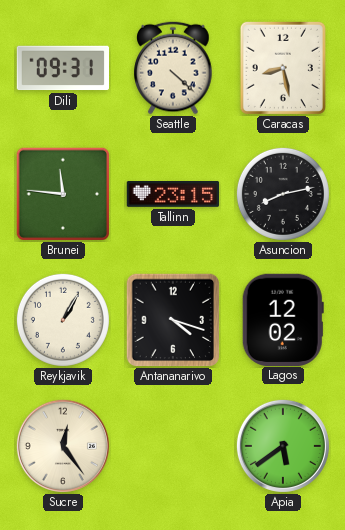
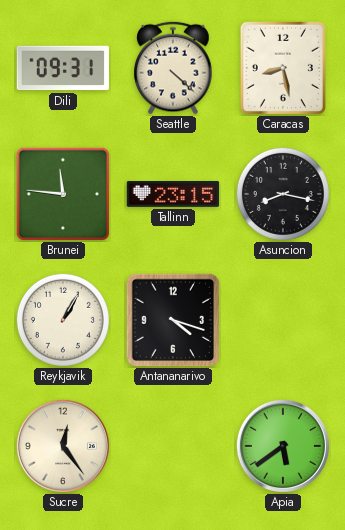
Asuncion: 8:13 -> 8:17
Lagos: 12:02 -> none
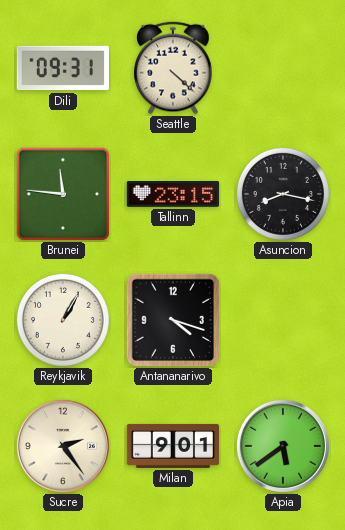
Caracas: 8:28 -> none
Sucre: 12:24 -> 2:24
Milan: none -> 9:01
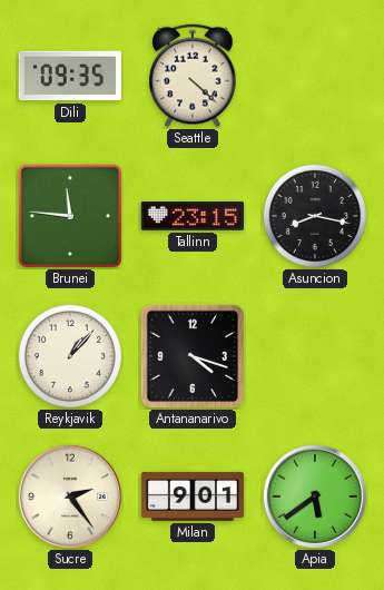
Dili: 09:31 -> 09:35
Reykjavik: 1:05 -> 1:07
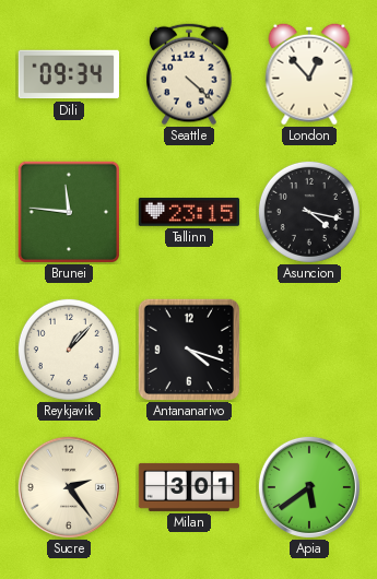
Dili: 09:35 -> 09:34
London: none -> 12:53
Asuncion: 8:17 -> 4:17
Milan: 9:01 -> 3:01
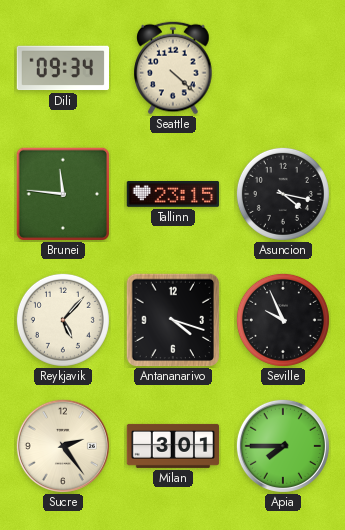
London: 12:53 -> none
Reykjavik: 1:07 -> 5:07
Seville: none -> 9:56
Apia: 5:39 -> 7:45
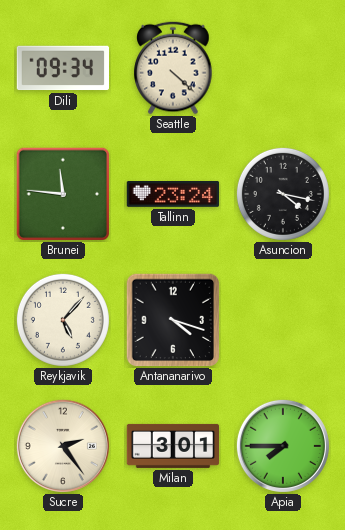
Tallinn: 23:15 -> 23:24
Seville: 9:56 -> none
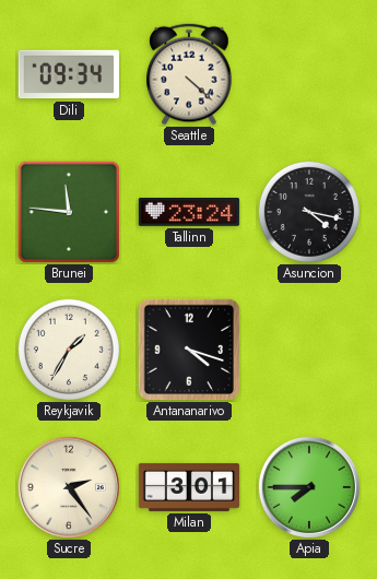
Reykjavik: 5:07 -> 1:35
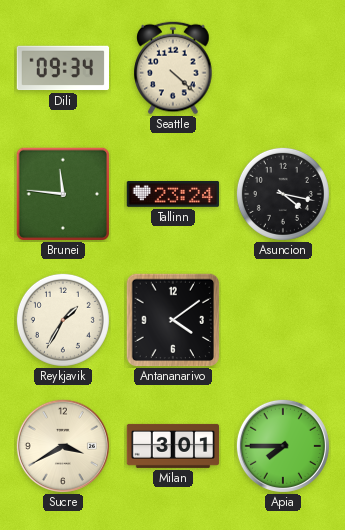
Antananarivo: 4:18 -> 4:09
Sucre: 2:24 -> 3:40
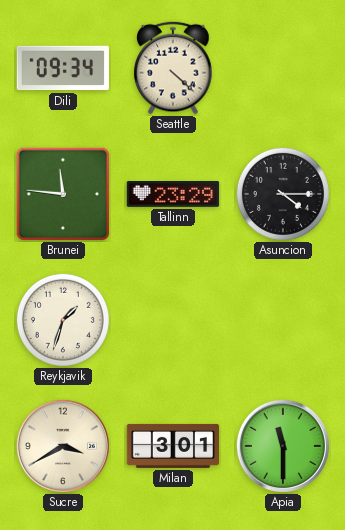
Tallinn: 23:24 -> 23:29
Asuncion: 4:17 -> 4:15
Reykjavik: 1:35 -> 1:33
Antananarivo: 4:09 -> none
Apia: 7:45 -> 11:30
